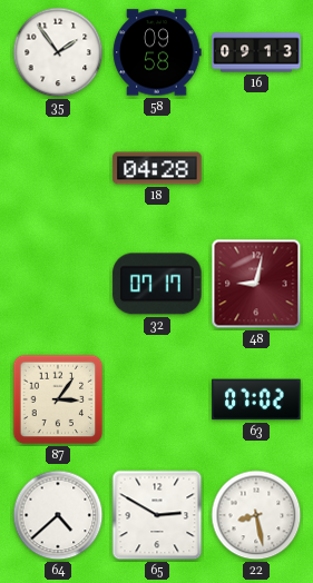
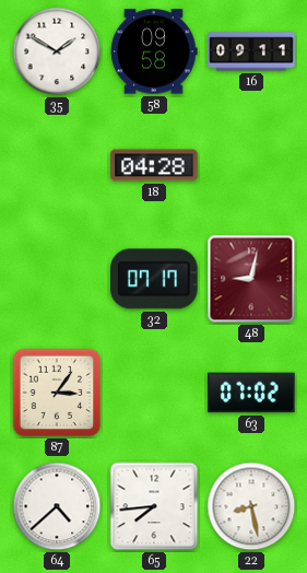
35: 1:54 -> 1:50
16: 09:13 -> 09:11
65: 2:50 -> 7:44
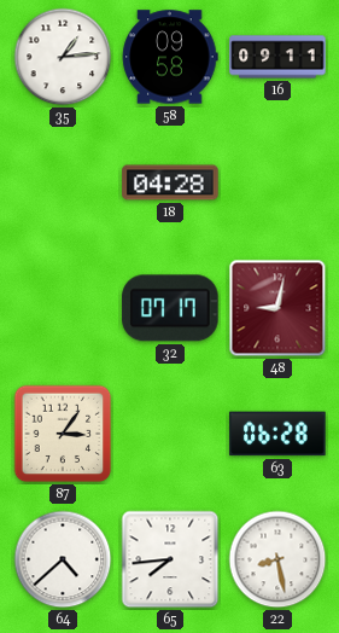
35: 1:50 -> 1:14
63: 07:02 -> 06:28
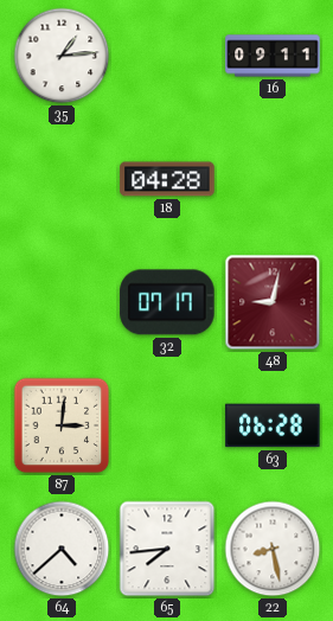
58: 09:58 -> none
87: 3:06 -> 3:01
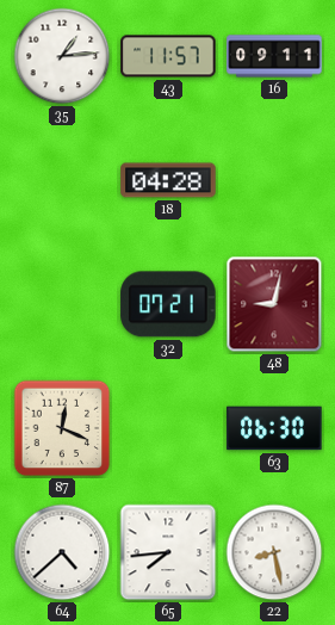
43: none -> 11:57
32: 07:17 -> 07:21
87: 3:01 -> 12:19
63: 06:28 -> 06:30
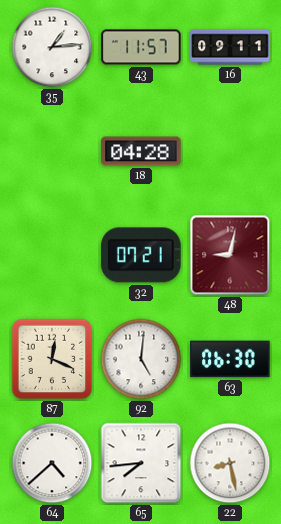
92: none -> 5:01
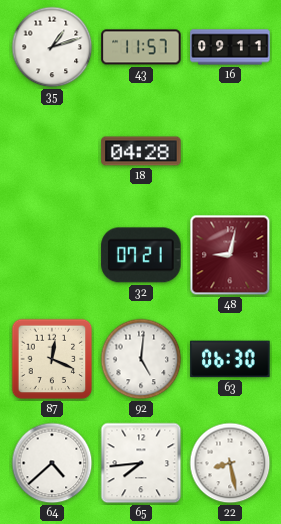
35: 1:14 -> 1:12
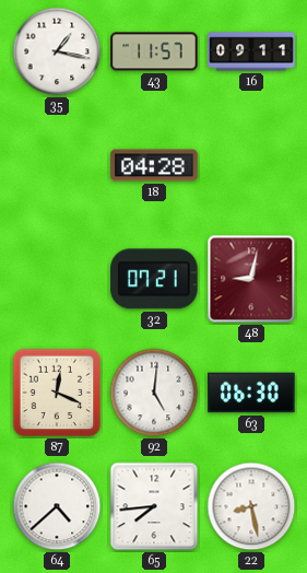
35: 1:12 -> 1:17
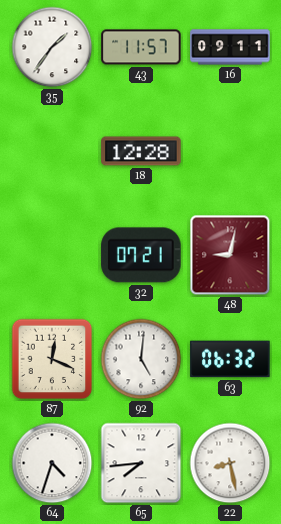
35: 1:17 -> 1:36
18: 04:28 -> 12:28
63: 06:30 -> 06:32
64: 4:38 -> 4:33
